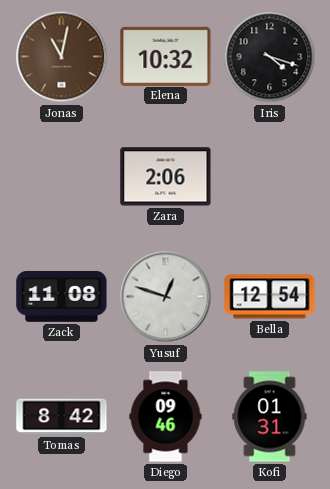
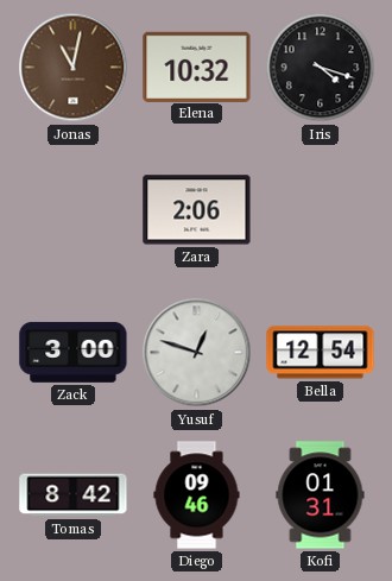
Zack: 11:08 -> 3:00
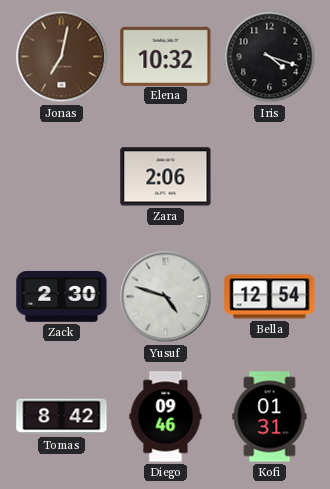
Jonas: 11:02 -> 7:02
Zack: 3:00 -> 2:30
Yusuf: 12:48 -> 4:48
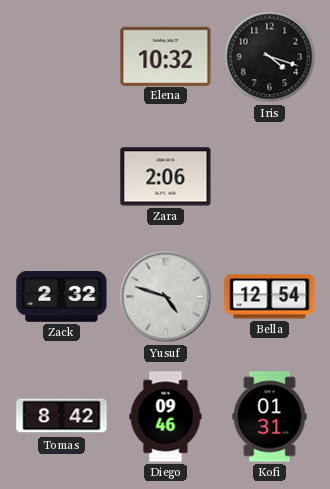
Jonas: 7:02 -> none
Zack: 2:30 -> 2:32
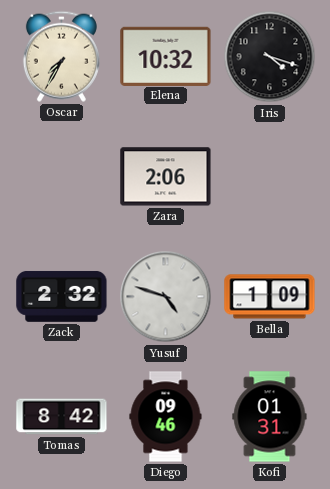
Oscar: none -> 7:35
Bella: 12:54 -> 1:09
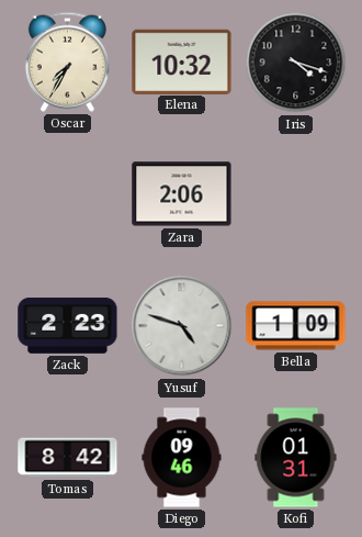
Zack: 2:32 -> 2:23
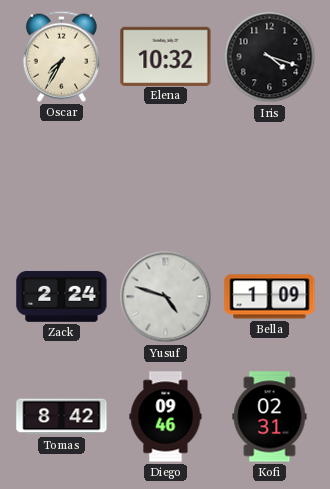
Zara: 2:06 -> none
Zack: 2:23 -> 2:24
Kofi: 01:31 -> 02:31
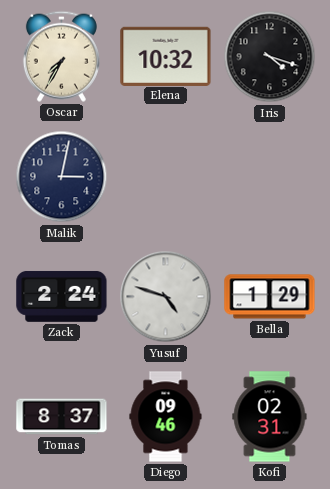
Malik: none -> 3:02
Bella: 1:09 -> 1:29
Tomas: 8:42 -> 8:37
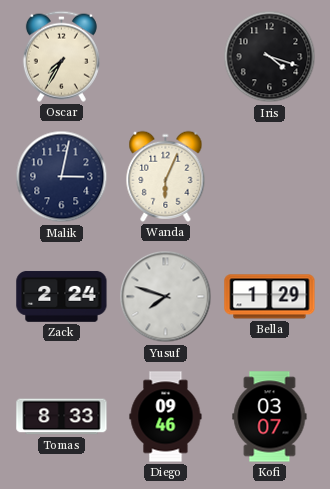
Elena: 10:32 -> none
Wanda: none -> 6:04
Yusuf: 4:48 -> 7:48
Tomas: 8:37 -> 8:33
Kofi: 02:31 -> 03:07
